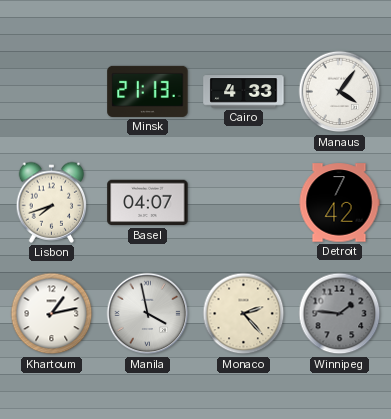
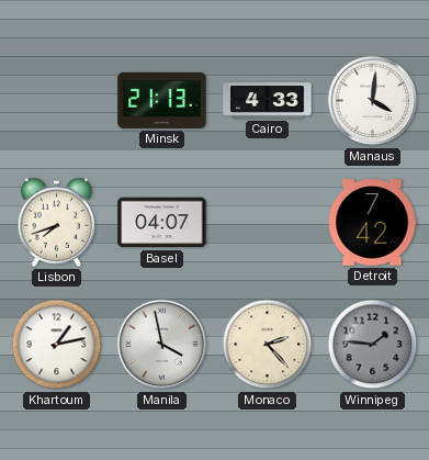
Manaus: 4:06 -> 4:01
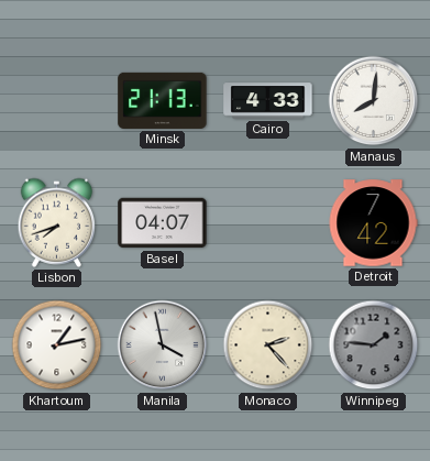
Manaus: 4:01 -> 8:01
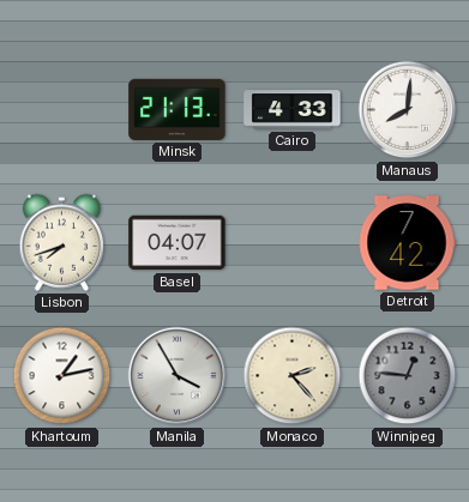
Manila: 3:58 -> 3:55
Winnipeg: 1:46 -> 12:46
